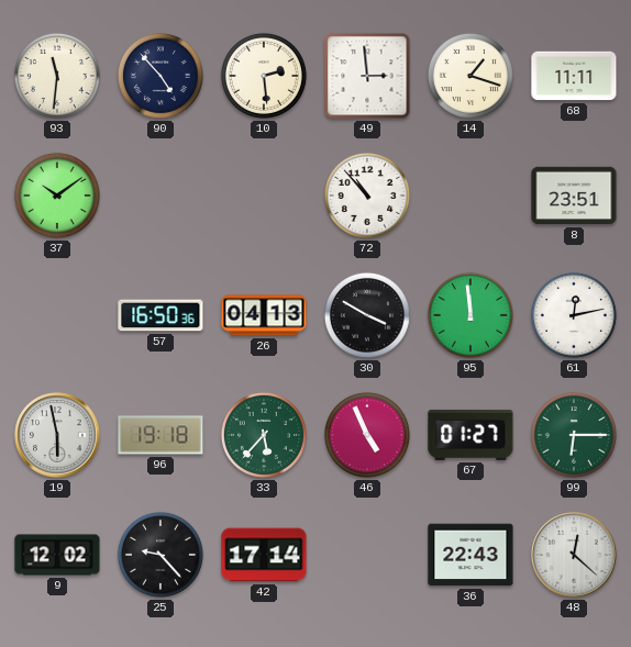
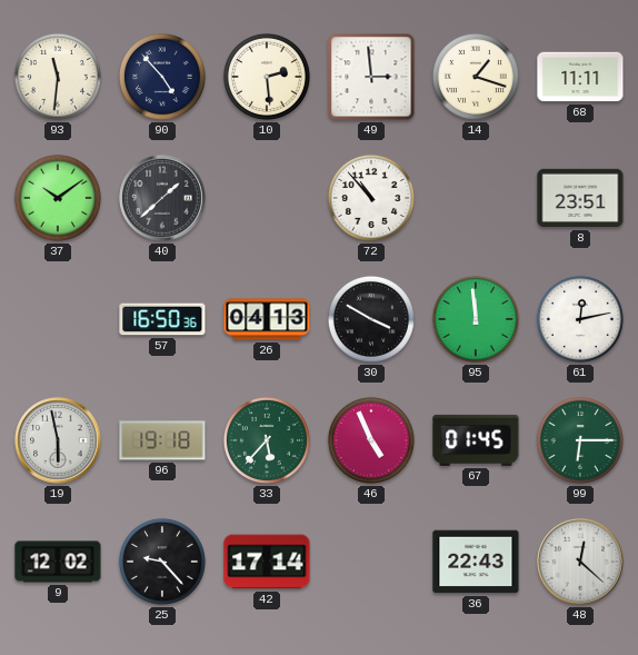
40: none -> 1:38
67: 01:27 -> 01:45
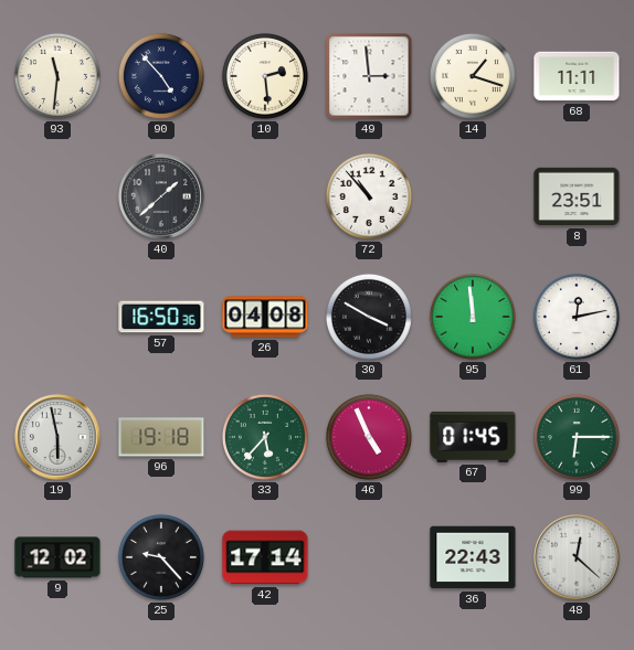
37: 10:09 -> none
26: 04:13 -> 04:08
